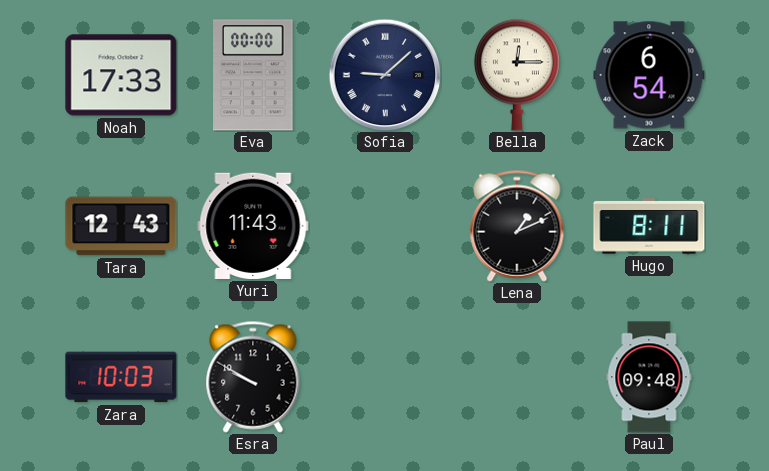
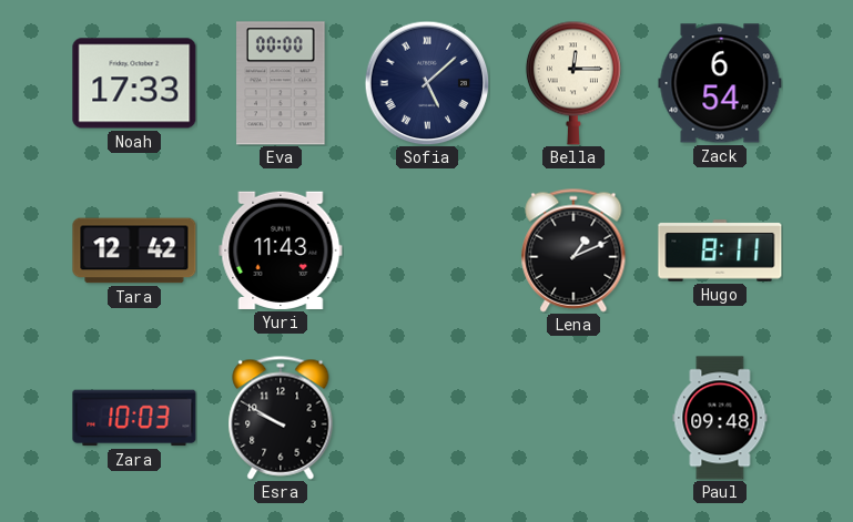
Sofia: 9:08 -> 5:08
Tara: 12:43 -> 12:42
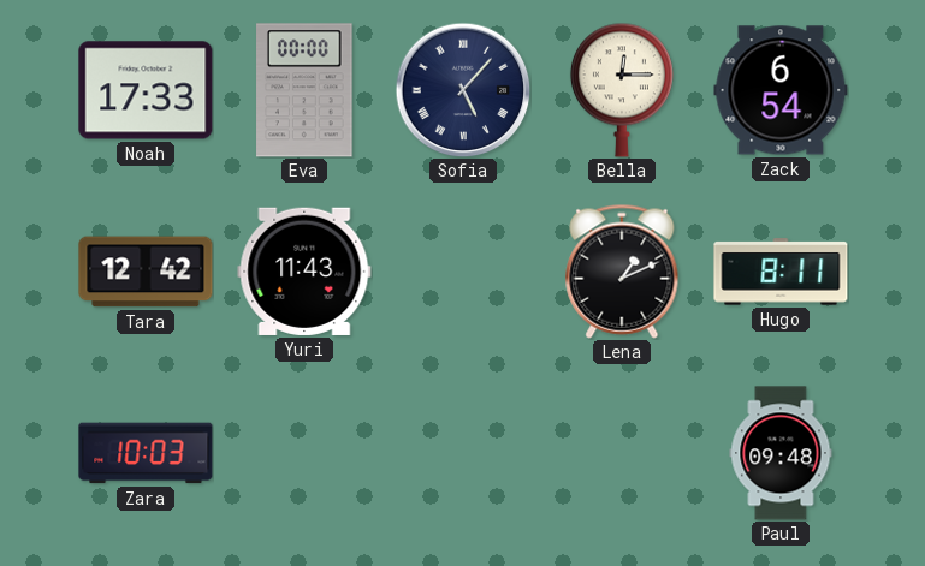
Sofia: 5:08 -> 5:07
Esra: 9:50 -> none
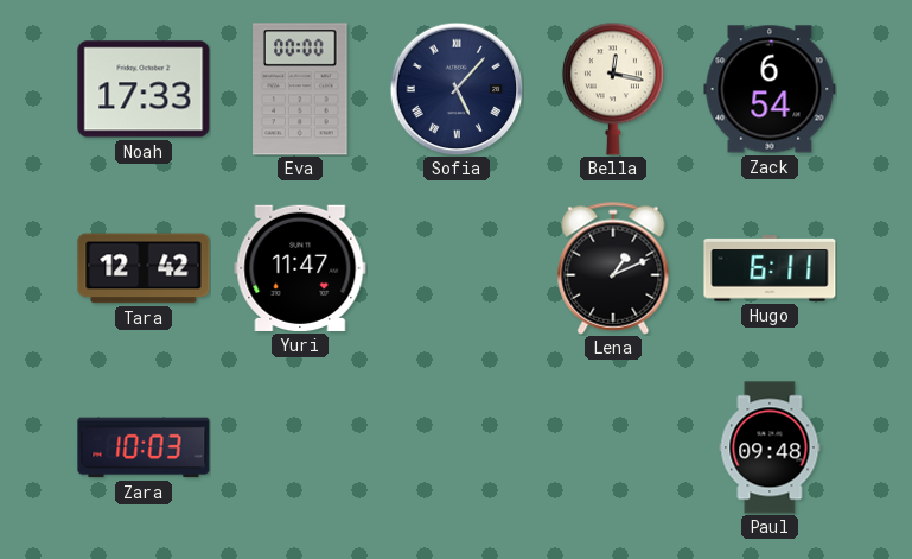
Bella: 12:15 -> 12:17
Yuri: 11:43 -> 11:47
Hugo: 8:11 -> 6:11
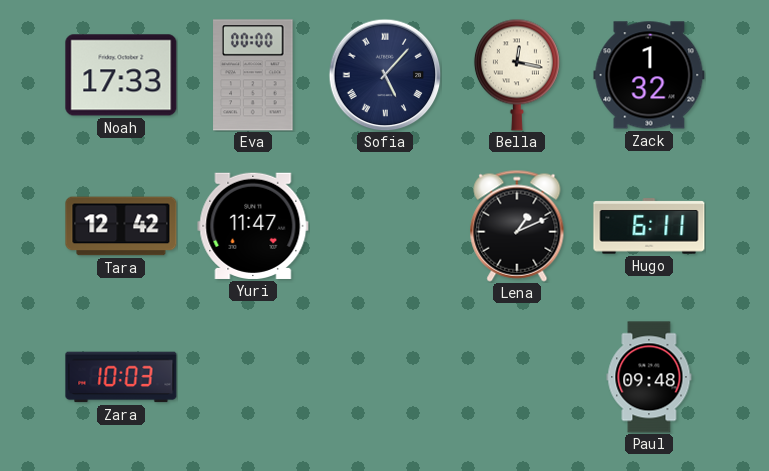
Zack: 6:54 -> 1:32
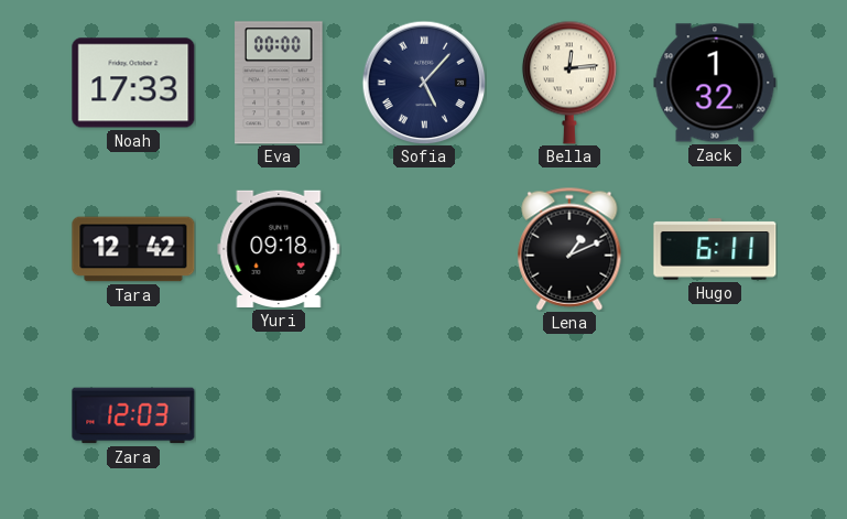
Bella: 12:17 -> 12:14
Yuri: 11:47 -> 09:18
Zara: 10:03 -> 12:03
Paul: 09:48 -> none
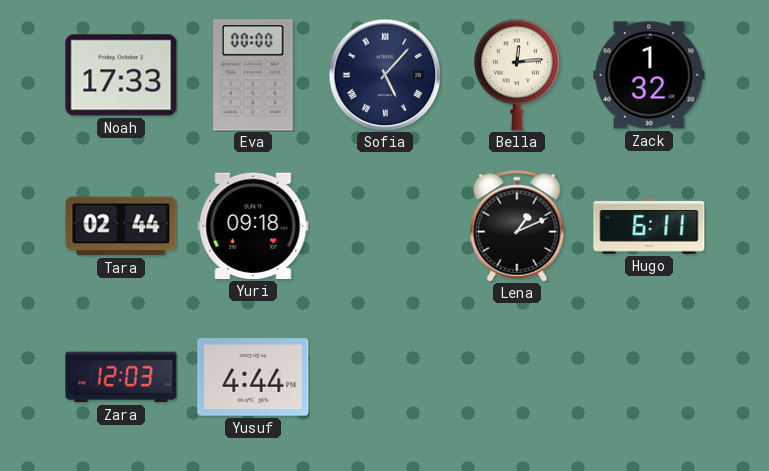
Tara: 12:42 -> 02:44
Yusuf: none -> 4:44
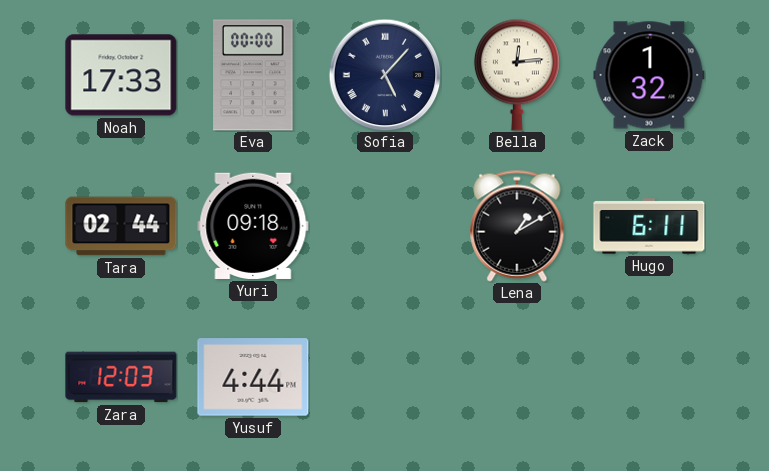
Lena: 1:11 -> 1:10
